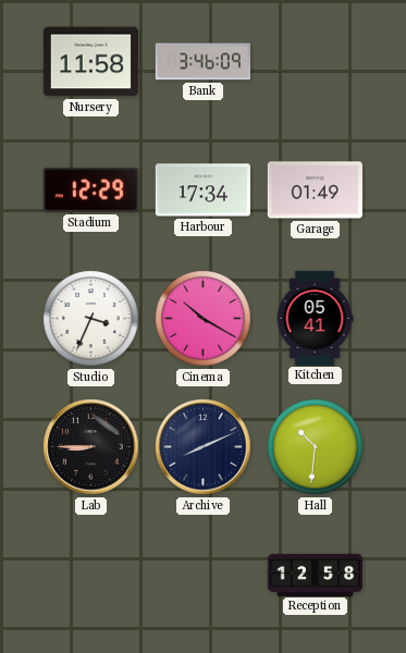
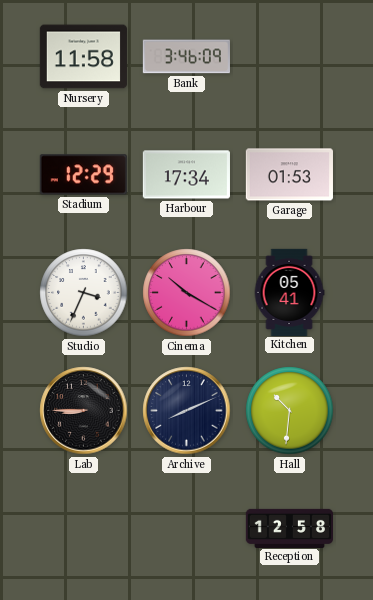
Garage: 01:49 -> 01:53
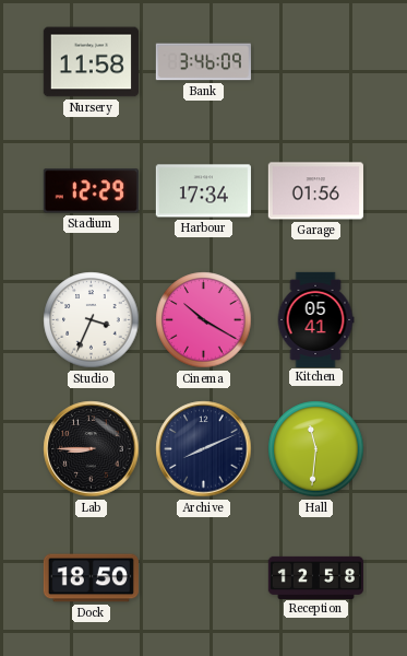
Garage: 01:53 -> 01:56
Hall: 10:31 -> 11:31
Dock: none -> 18:50
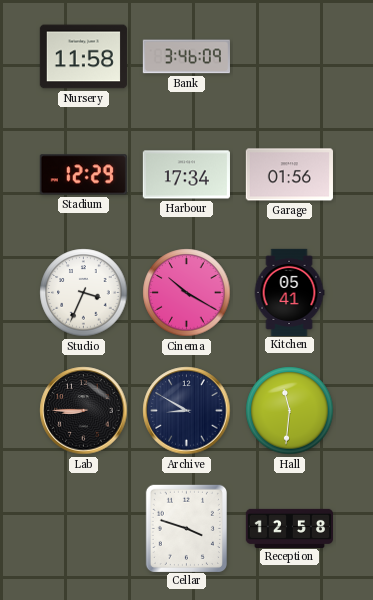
Archive: 8:11 -> 8:50
Dock: 18:50 -> none
Cellar: none -> 3:48
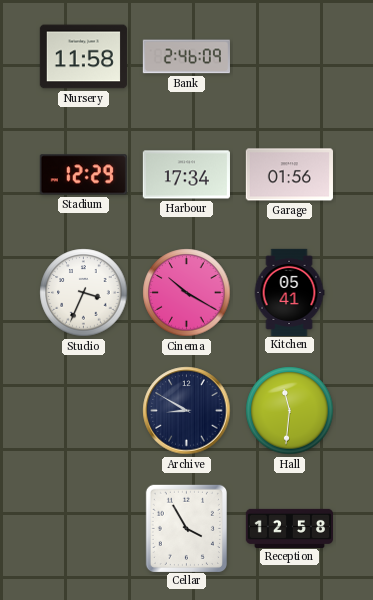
Bank: 3:46 -> 2:46
Lab: 8:45 -> none
Cellar: 3:48 -> 3:55
